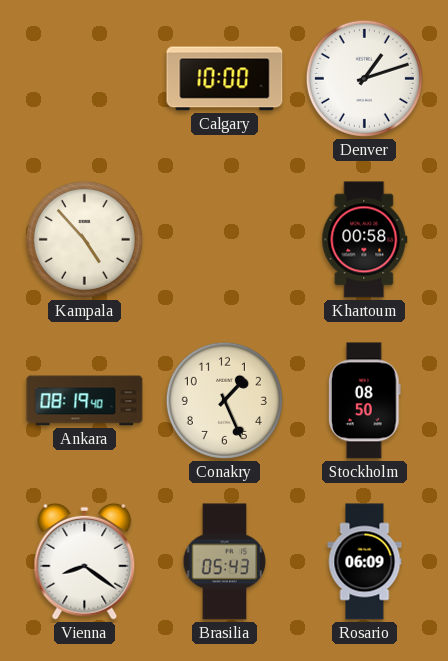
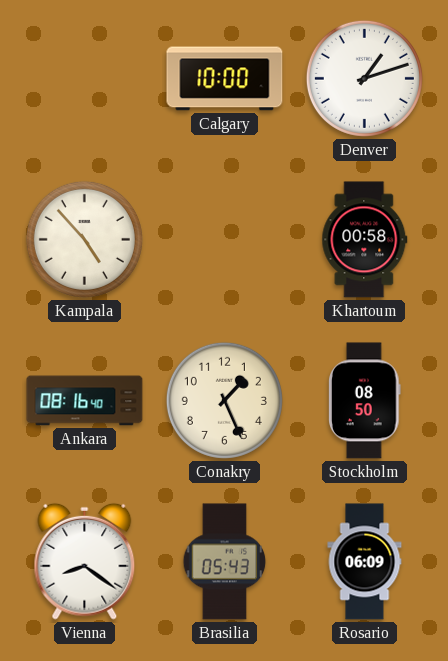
Ankara: 08:19 -> 08:16
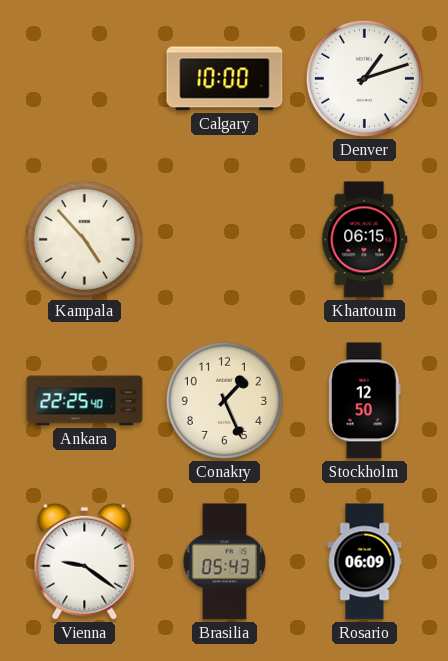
Khartoum: 00:58 -> 06:15
Ankara: 08:16 -> 22:25
Stockholm: 08:50 -> 12:50
Vienna: 8:21 -> 9:21
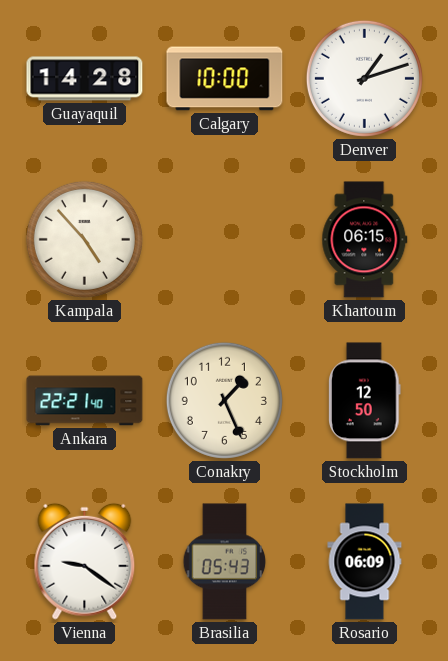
Guayaquil: none -> 14:28
Ankara: 22:25 -> 22:21
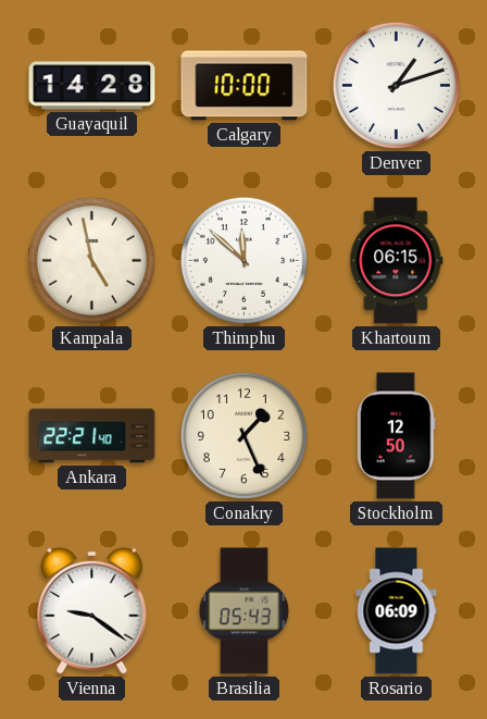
Kampala: 4:53 -> 4:58
Thimphu: none -> 11:52
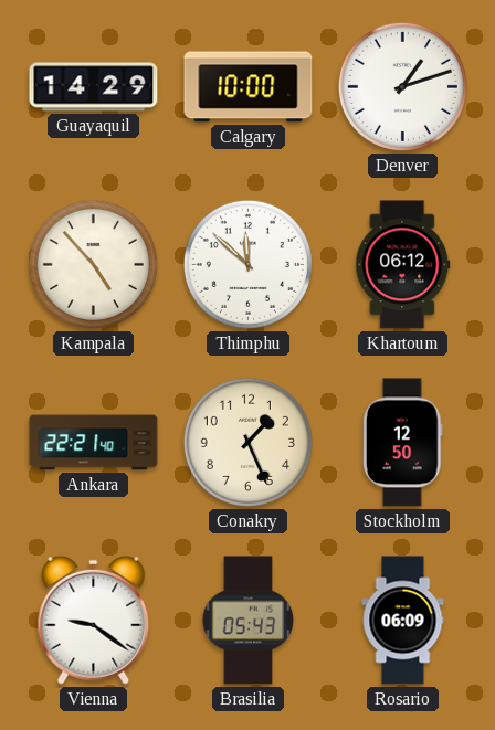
Guayaquil: 14:28 -> 14:29
Kampala: 4:58 -> 4:53
Khartoum: 06:15 -> 06:12
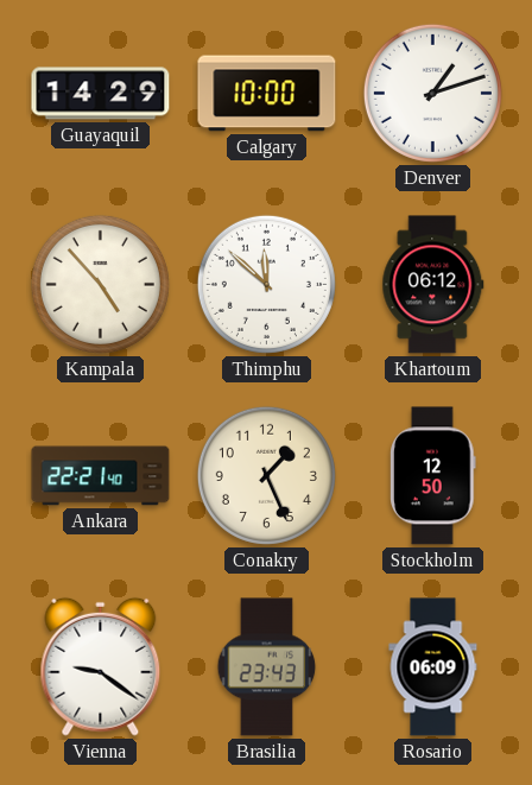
Brasilia: 05:43 -> 23:43
